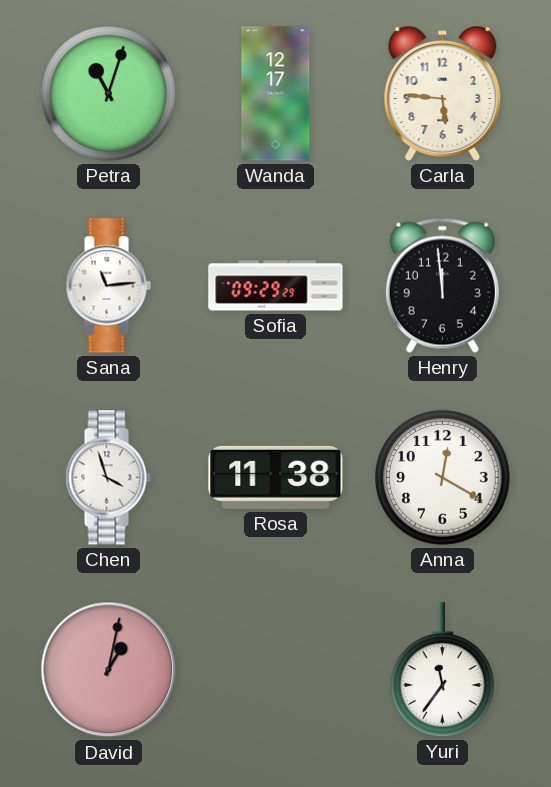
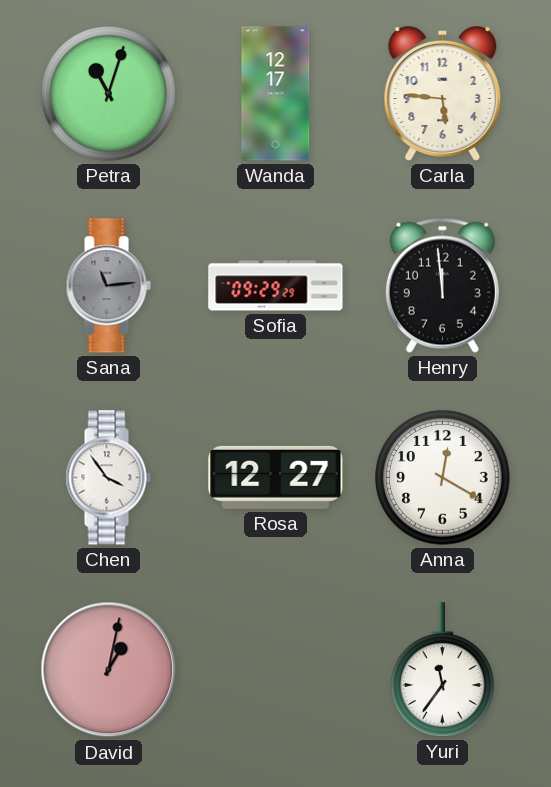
Sana dial: white -> grey
Chen: 3:57 -> 3:54
Rosa: 11:38 -> 12:27
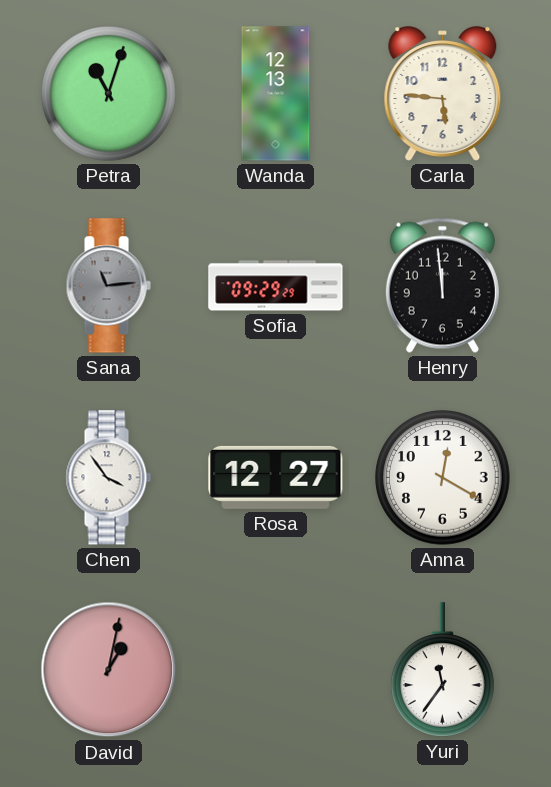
Wanda: 12:17 -> 12:13
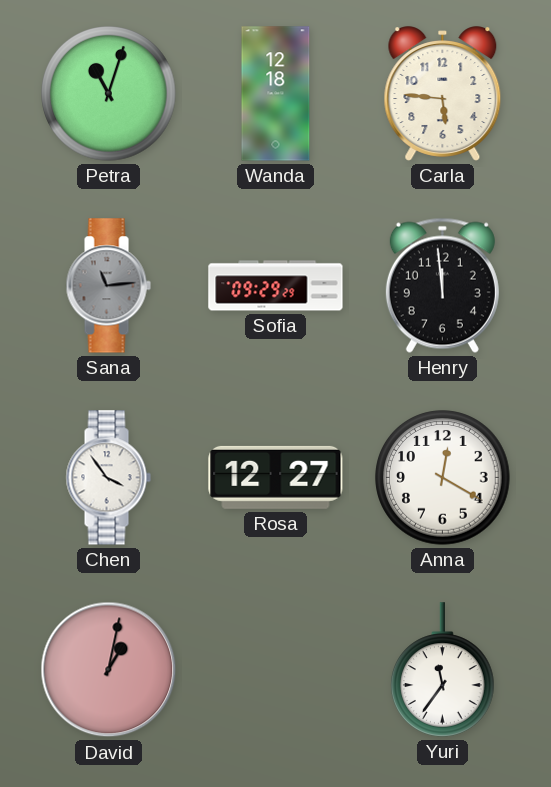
Wanda: 12:13 -> 12:18
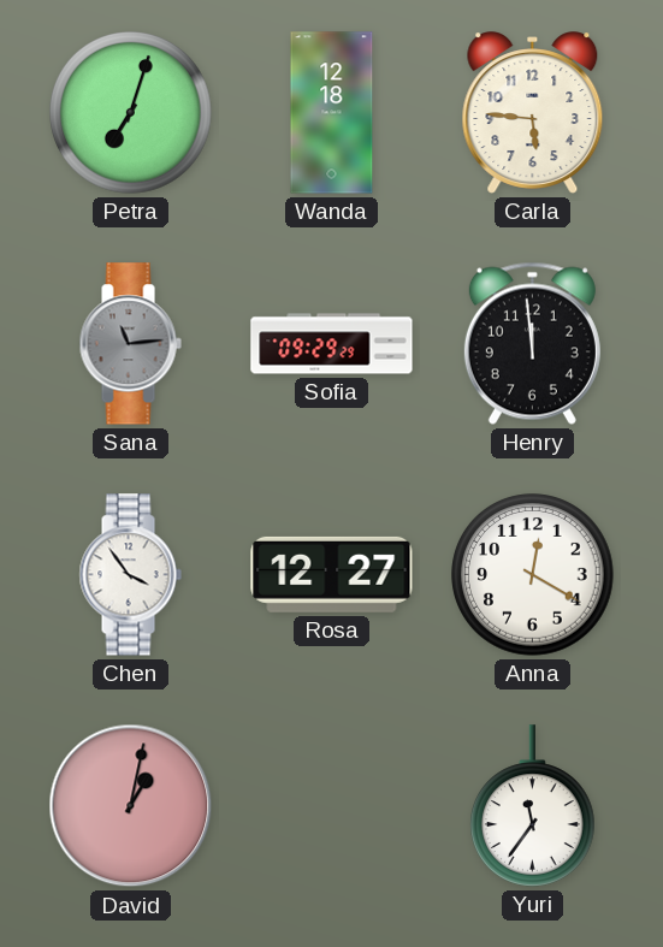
Petra: 11:03 -> 7:03
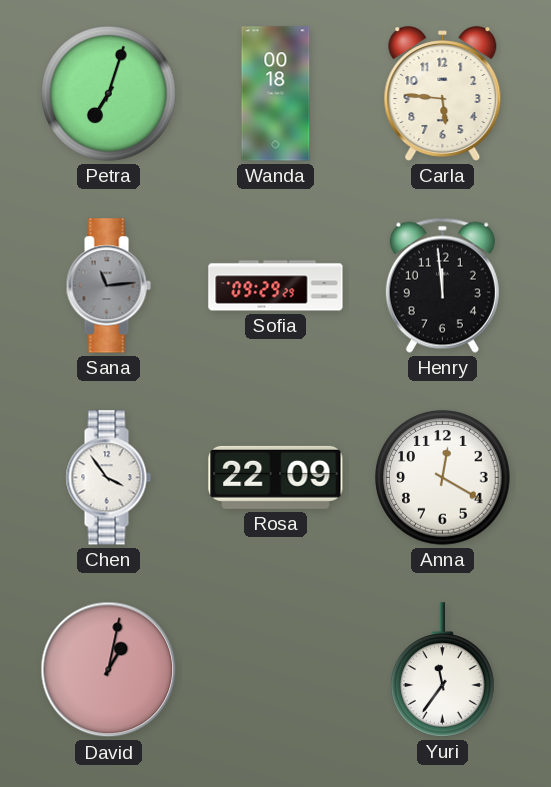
Wanda: 12:18 -> 00:18
Rosa: 12:27 -> 22:09
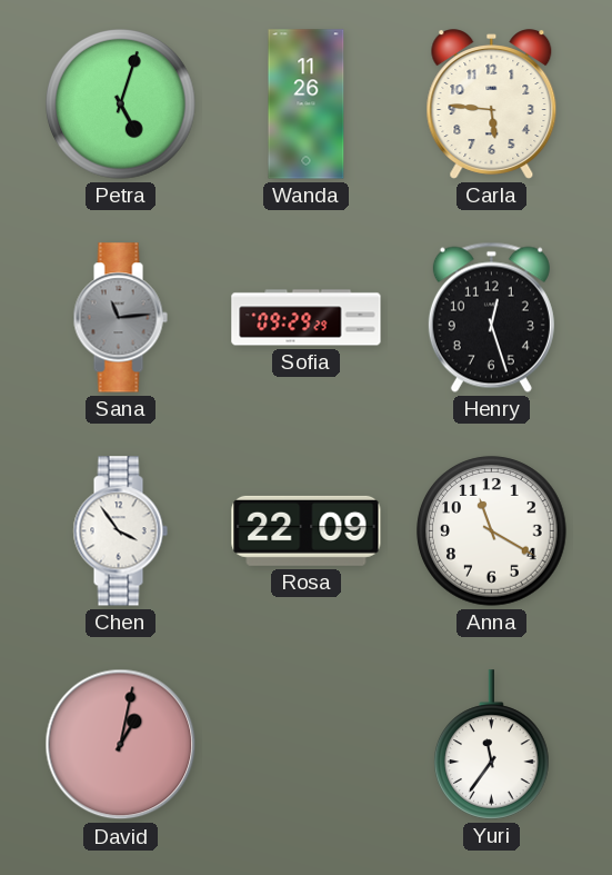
Petra: 7:03 -> 5:03
Wanda: 00:18 -> 11:26
Henry: 11:59 -> 12:27
Anna: 12:20 -> 11:20
